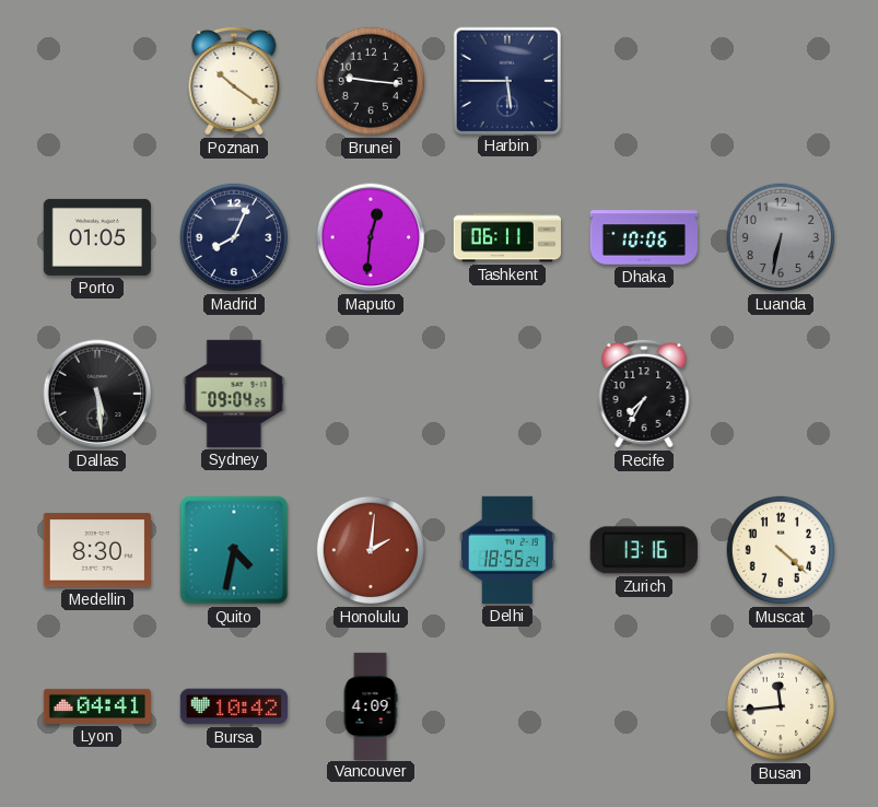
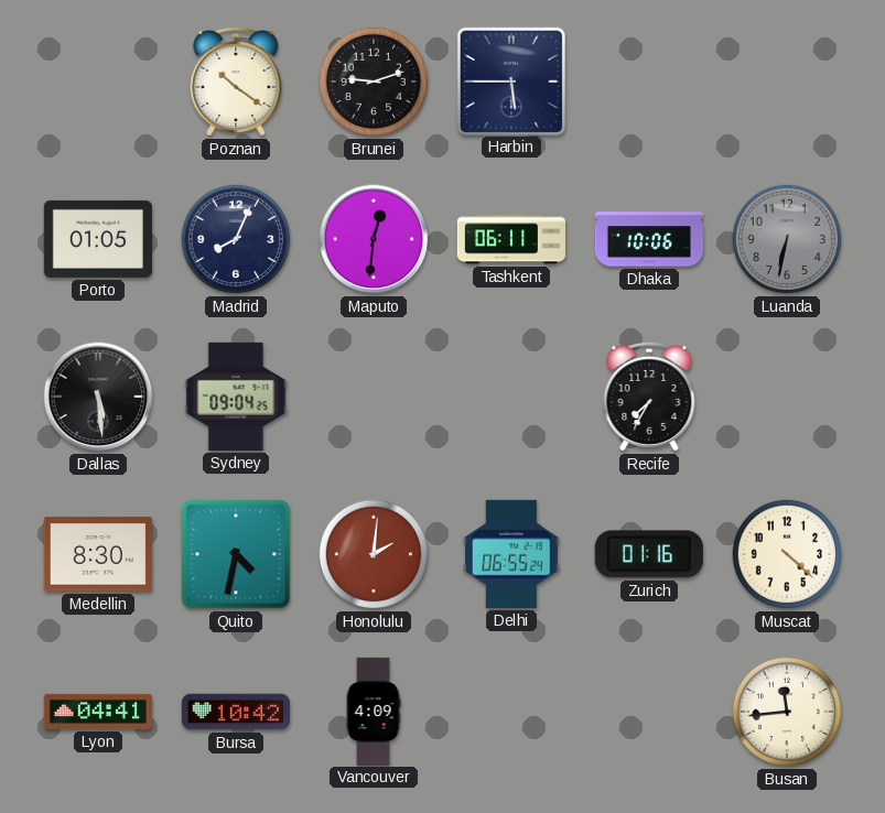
Brunei: 9:16 -> 9:12
Delhi: 18:55 -> 06:55
Zurich: 13:16 -> 01:16
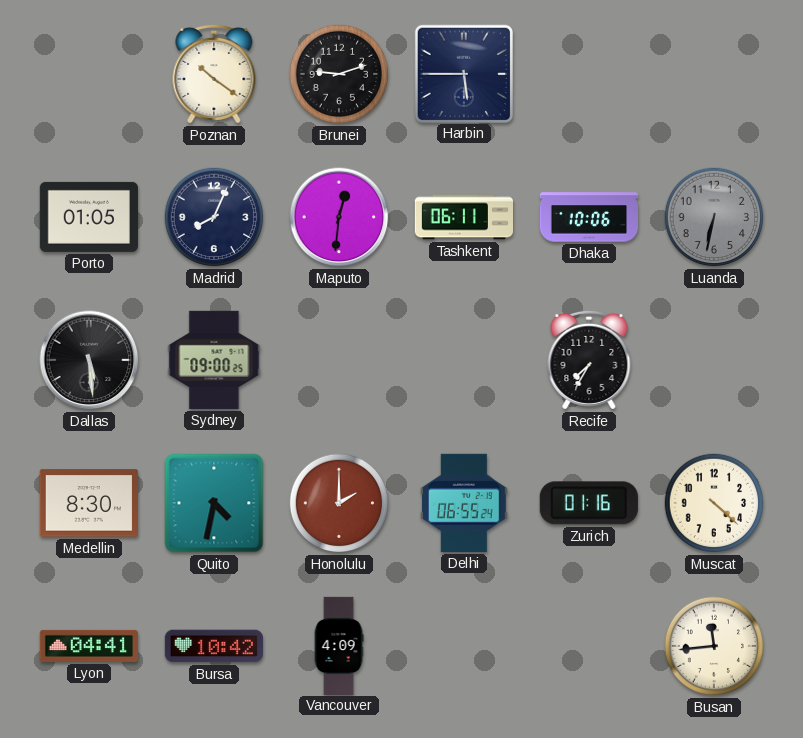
Sydney: 09:04 -> 09:00
Honolulu: 2:01 -> 2:00
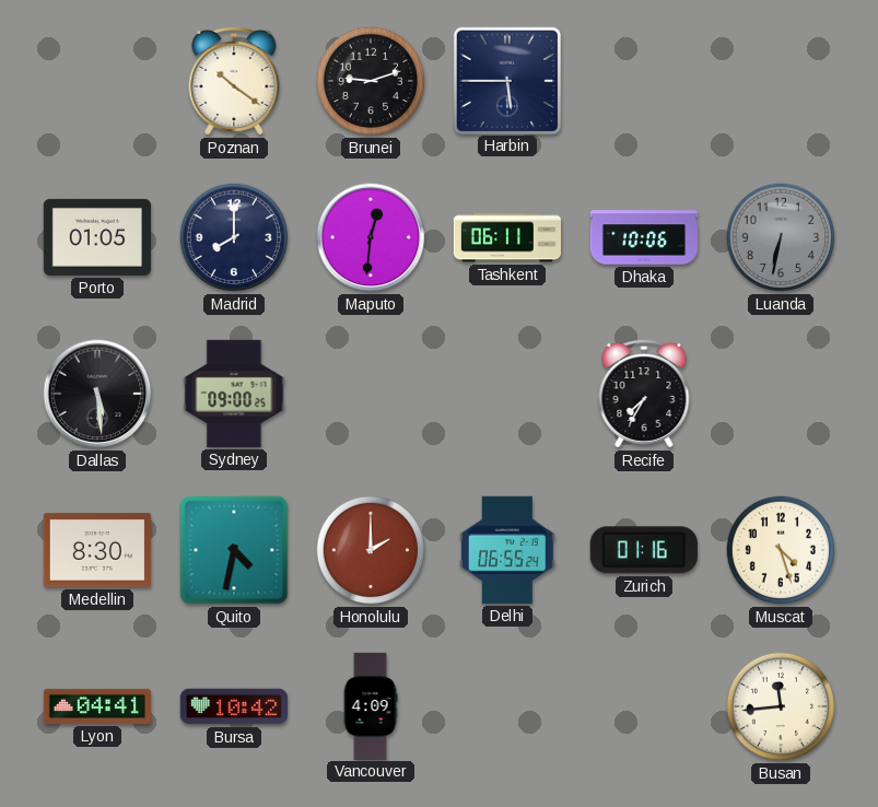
Madrid: 8:04 -> 8:00
Muscat: 4:22 -> 4:27
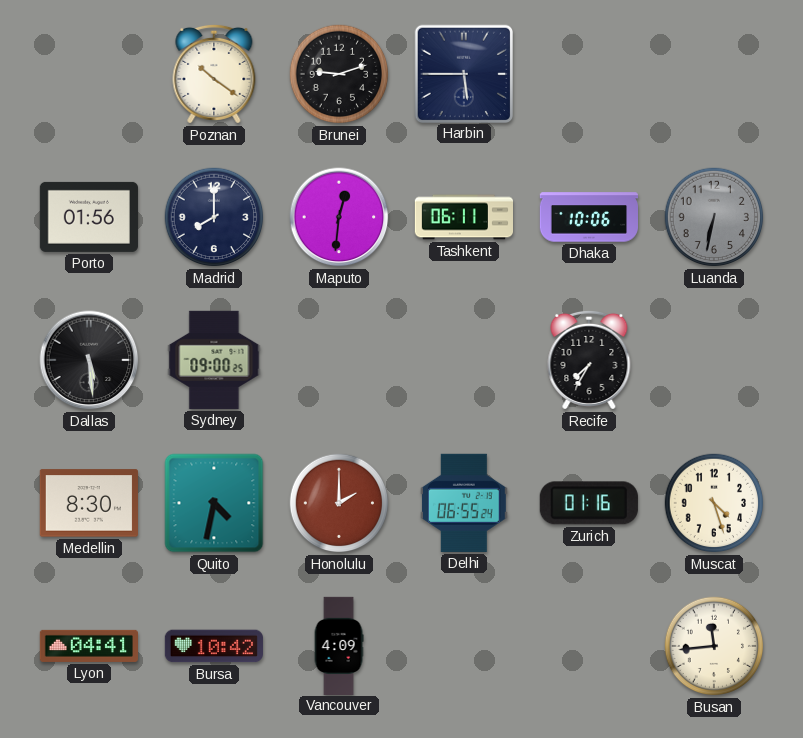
Porto: 01:05 -> 01:56
